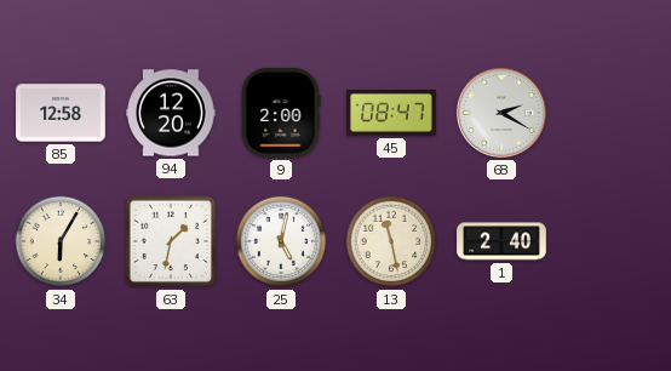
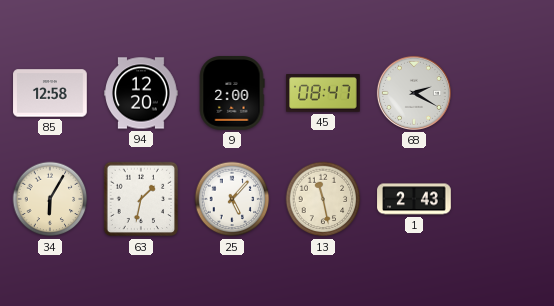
25: 5:02 -> 5:07
1: 2:40 -> 2:43
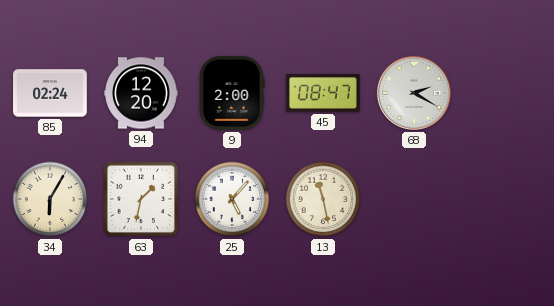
85: 12:58 -> 02:24
1: 2:43 -> none
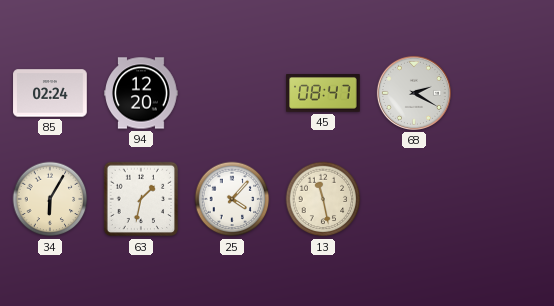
9: 2:00 -> none
25: 5:07 -> 4:07
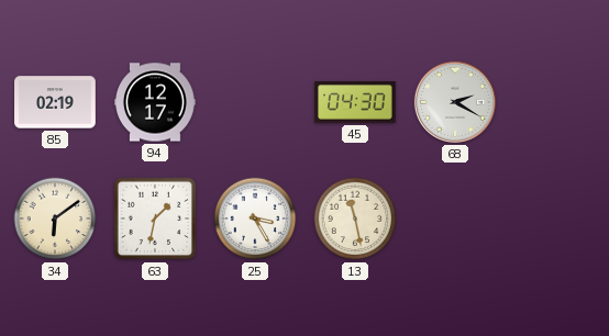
85: 02:24 -> 02:19
94: 12:20 -> 12:17
45: 08:47 -> 04:30
34: 6:05 -> 6:09
25: 4:07 -> 3:25
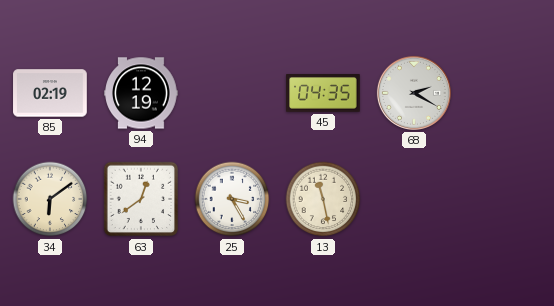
94: 12:17 -> 12:19
45: 04:30 -> 04:35
63: 1:32 -> 12:39
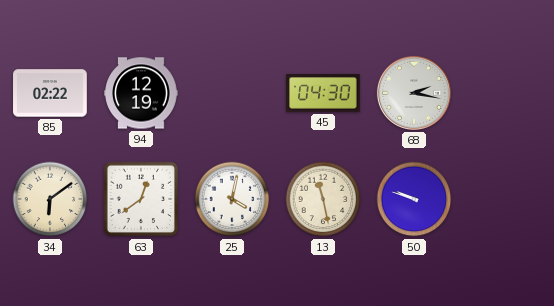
85: 02:19 -> 02:22
45: 04:35 -> 04:30
68: 2:20 -> 2:17
25: 3:25 -> 4:02
50: none -> 9:48
